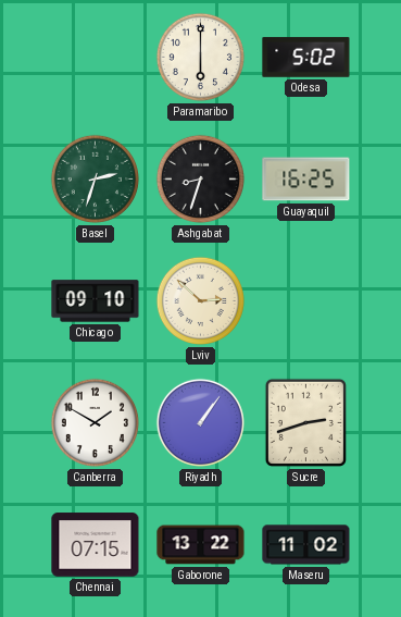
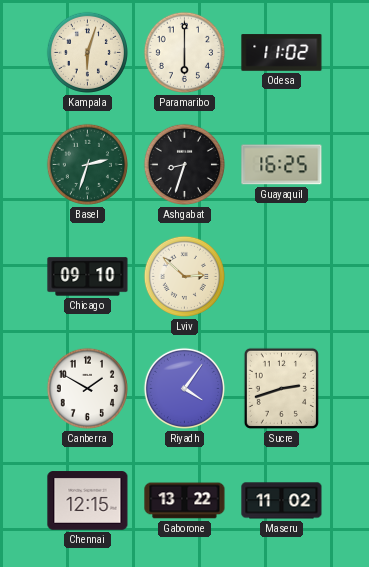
Kampala: none -> 6:03
Odesa: 5:02 -> 11:02
Riyadh: 1:06 -> 4:06
Chennai: 07:15 -> 12:15
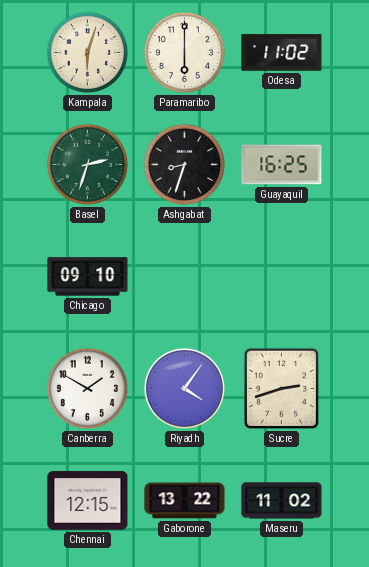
Lviv: 2:52 -> none
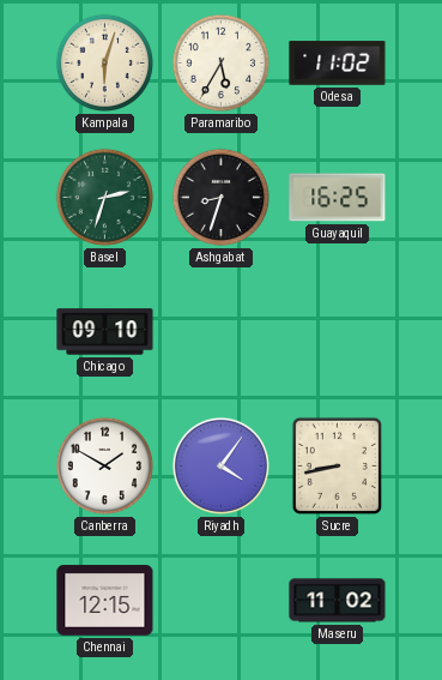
Paramaribo: 6:00 -> 5:35
Sucre: 2:42 -> 8:43
Gaborone: 13:22 -> none
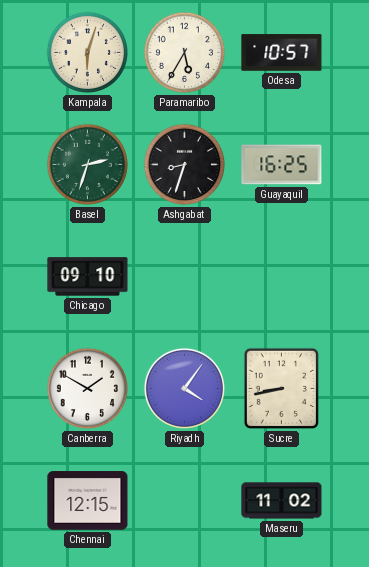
Odesa: 11:02 -> 10:57
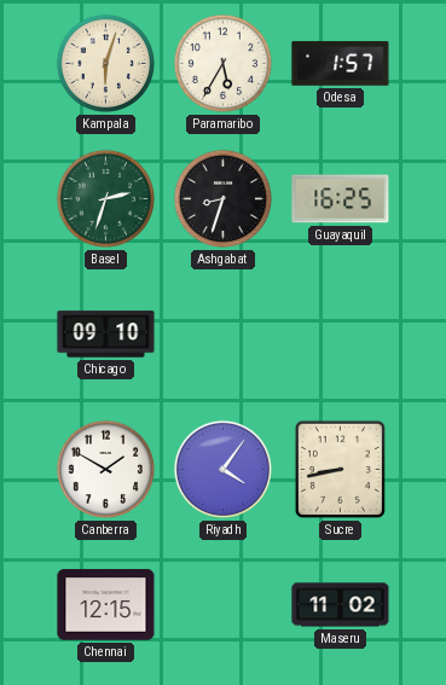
Odesa: 10:57 -> 1:57
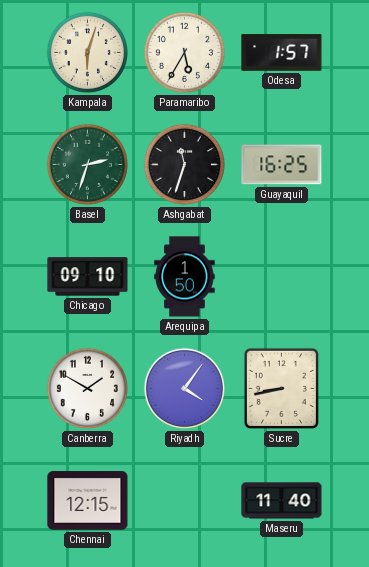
Ashgabat: 8:33 -> 11:33
Arequipa: none -> 1:50
Maseru: 11:02 -> 11:40
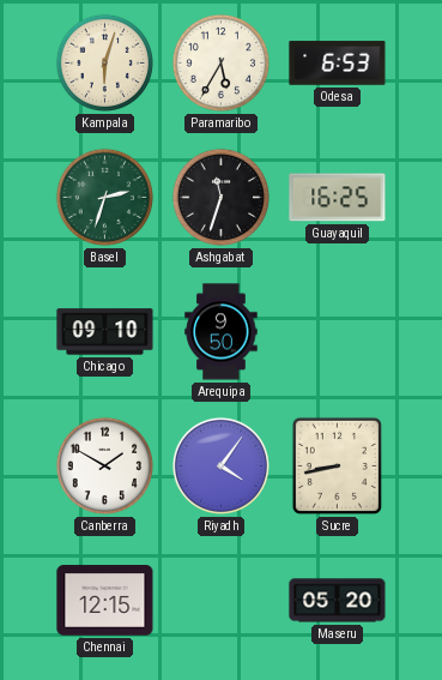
Odesa: 1:57 -> 6:53
Arequipa: 1:50 -> 9:50
Maseru: 11:40 -> 05:20
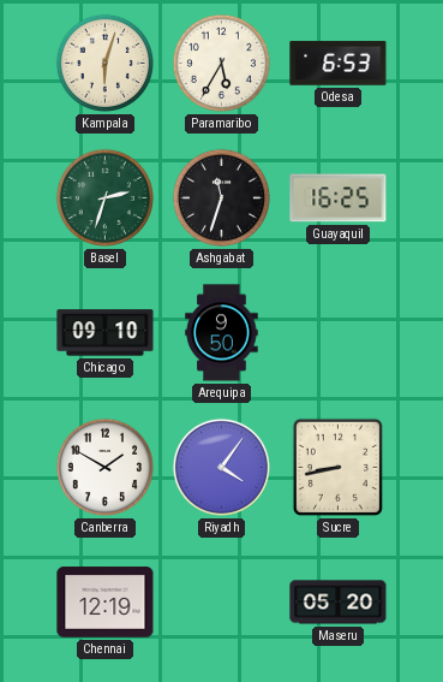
Chennai: 12:15 -> 12:19
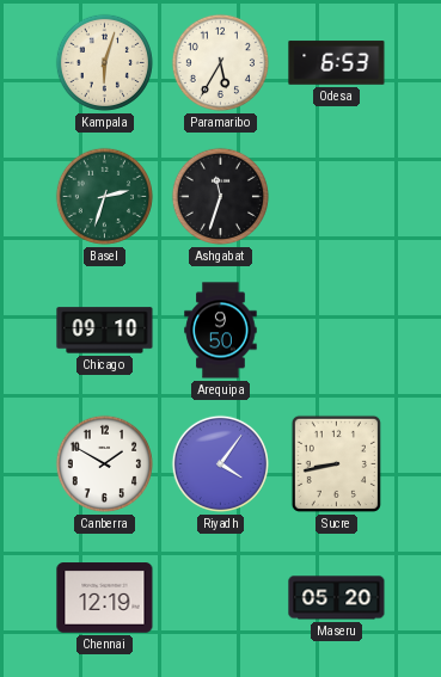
Guayaquil: 16:25 -> none
